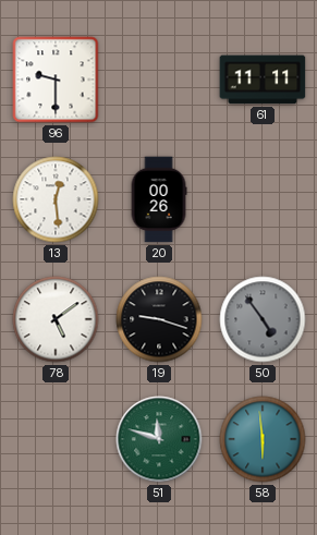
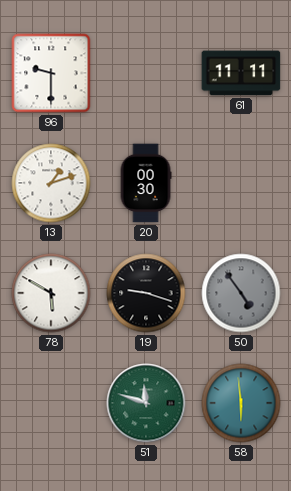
13: 12:29 -> 1:12
20: 00:26 -> 00:30
78: 5:09 -> 5:50
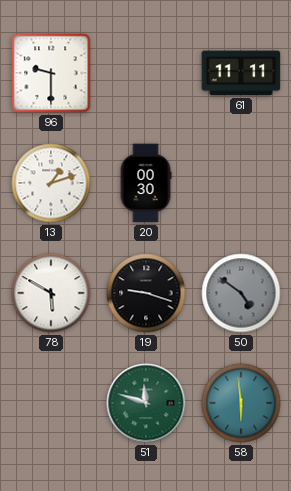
50: 4:54 -> 4:51
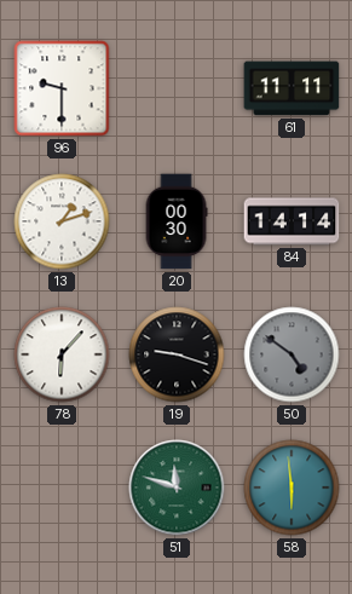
84: none -> 14:14
78: 5:50 -> 6:07
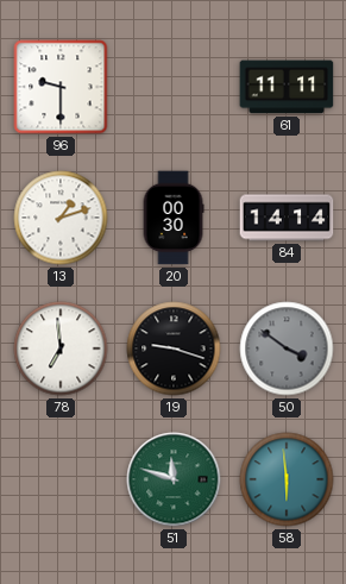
78: 6:07 -> 6:59
50: 4:51 -> 3:51
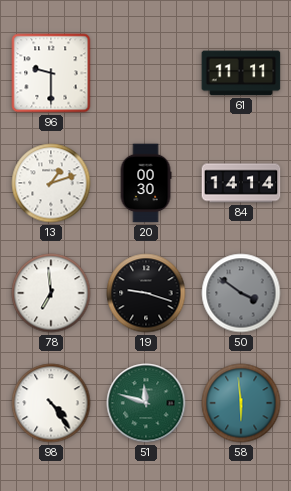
98: none -> 4:24
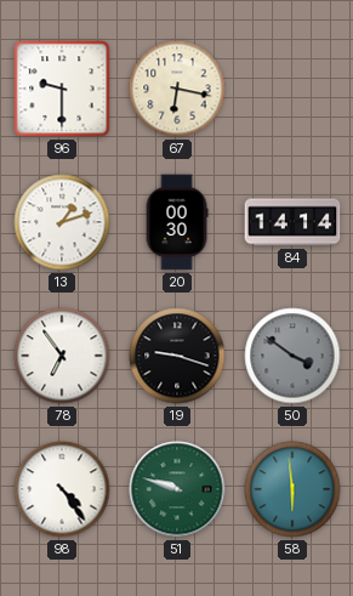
67: none -> 6:17
61: 11:11 -> none
78: 6:59 -> 6:54
51: 11:48 -> 9:48
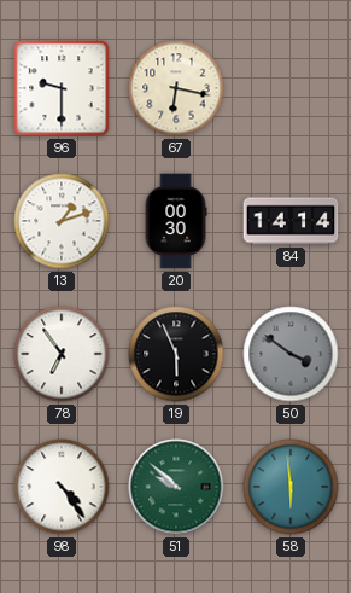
19: 9:18 -> 5:56
51: 9:48 -> 9:52
